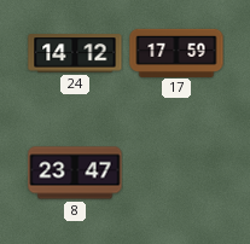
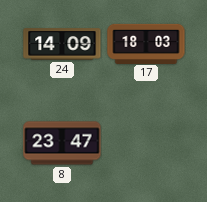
24: 14:12 -> 14:09
17: 17:59 -> 18:03
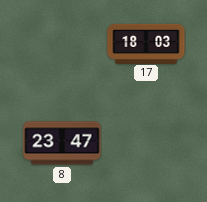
24: 14:09 -> none
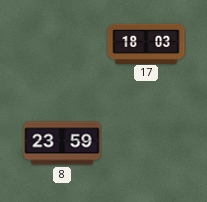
8: 23:47 -> 23:59
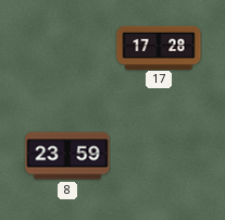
17: 18:03 -> 17:28
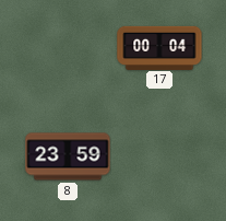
17: 17:28 -> 00:04
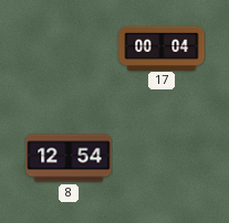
8: 23:59 -> 12:54
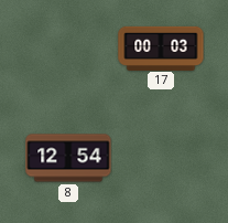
17: 00:04 -> 00:03
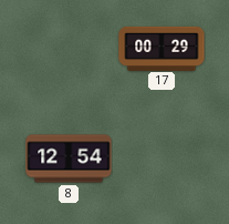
17: 00:03 -> 00:29
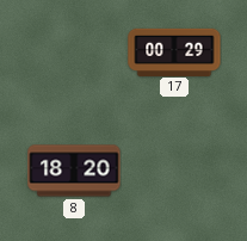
8: 12:54 -> 18:20
